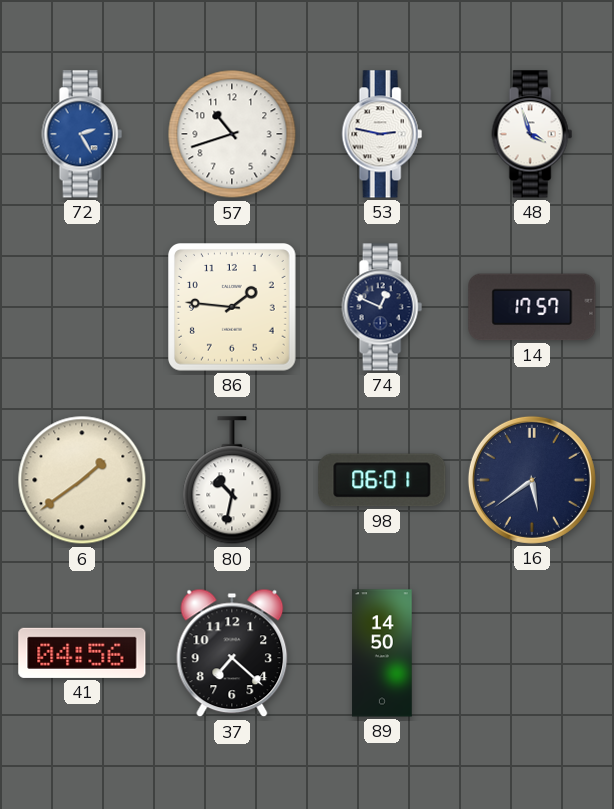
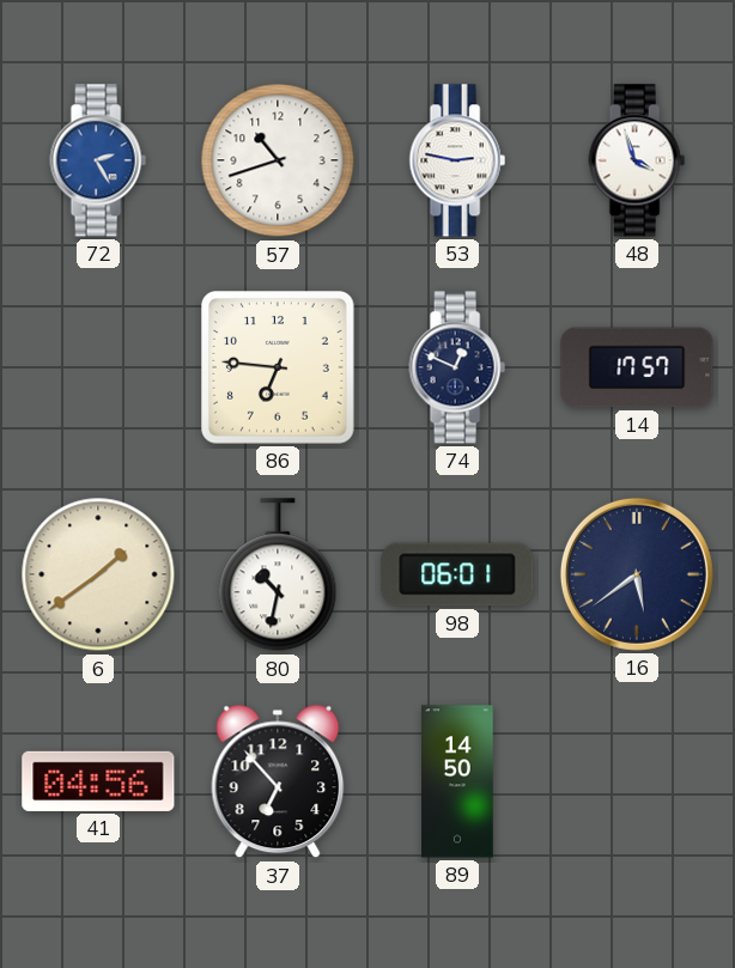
86: 1:46 -> 6:46
37: 7:22 -> 6:53
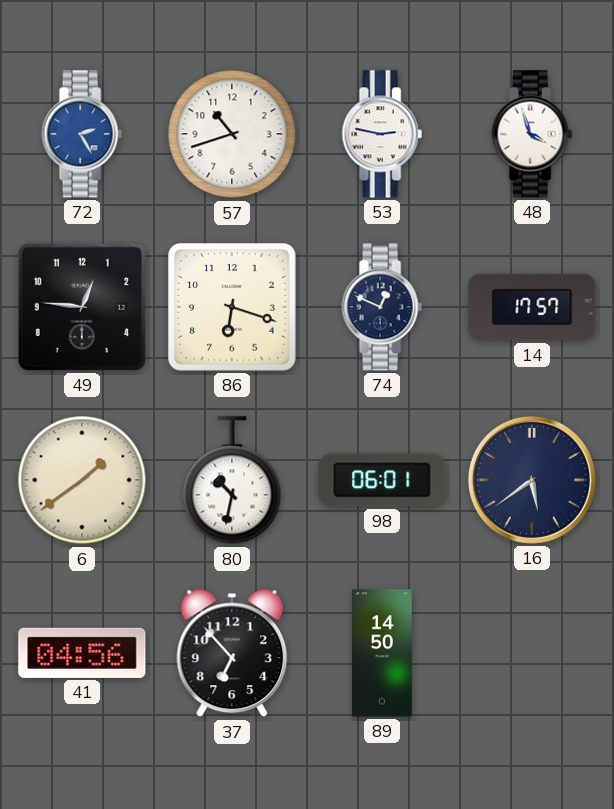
49: none -> 12:46
86: 6:46 -> 6:18
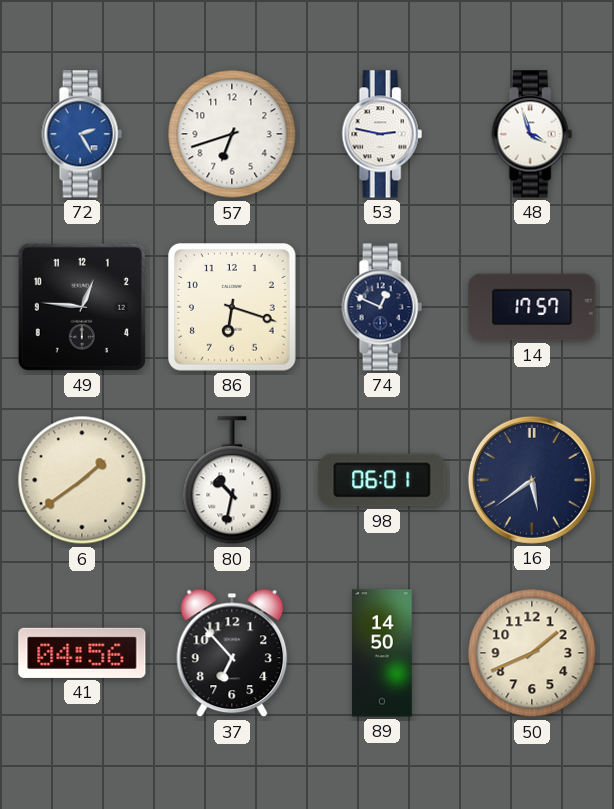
57: 10:42 -> 6:42
50: none -> 1:41
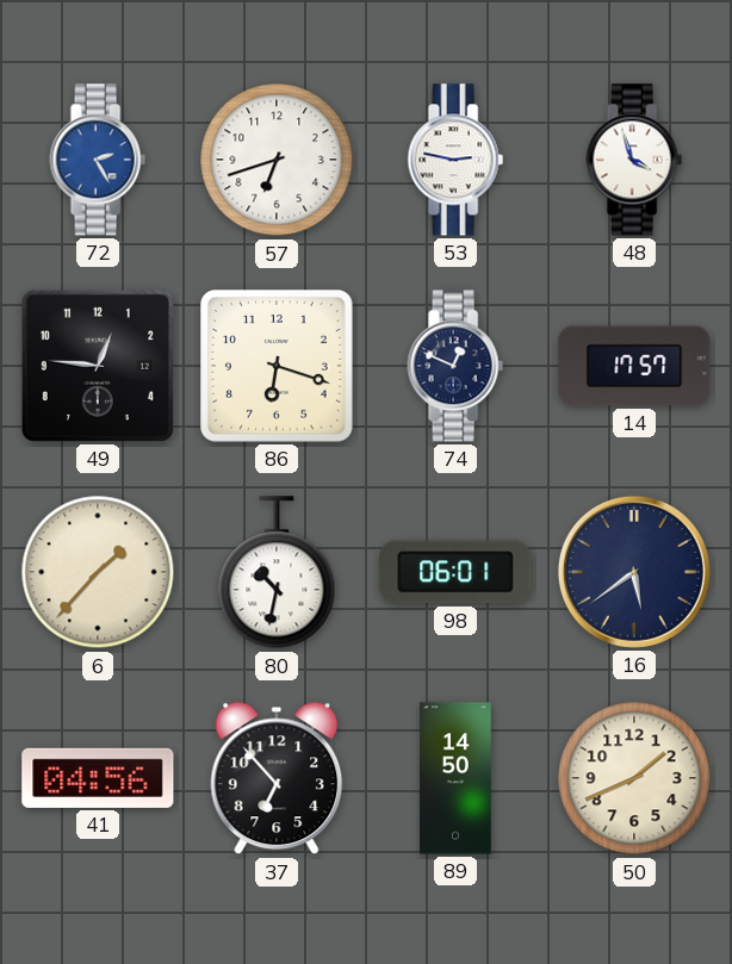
6: 1:39 -> 1:37
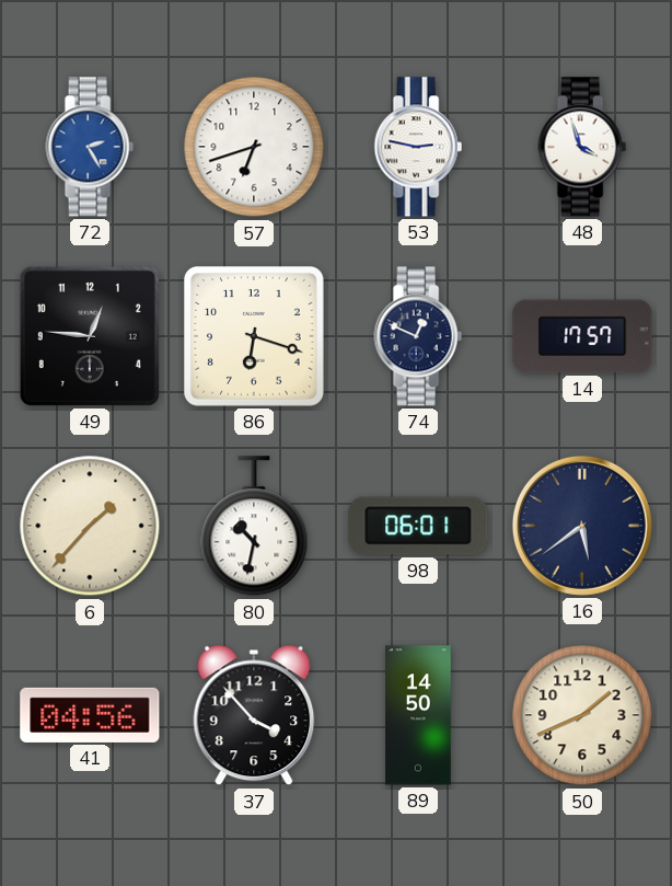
37: 6:53 -> 3:53
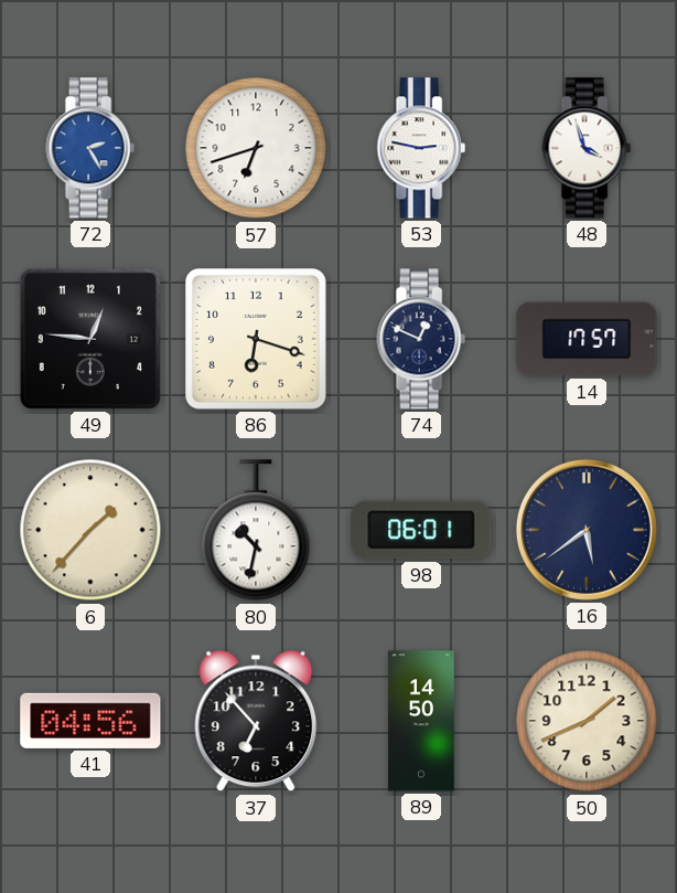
37: 3:53 -> 6:53
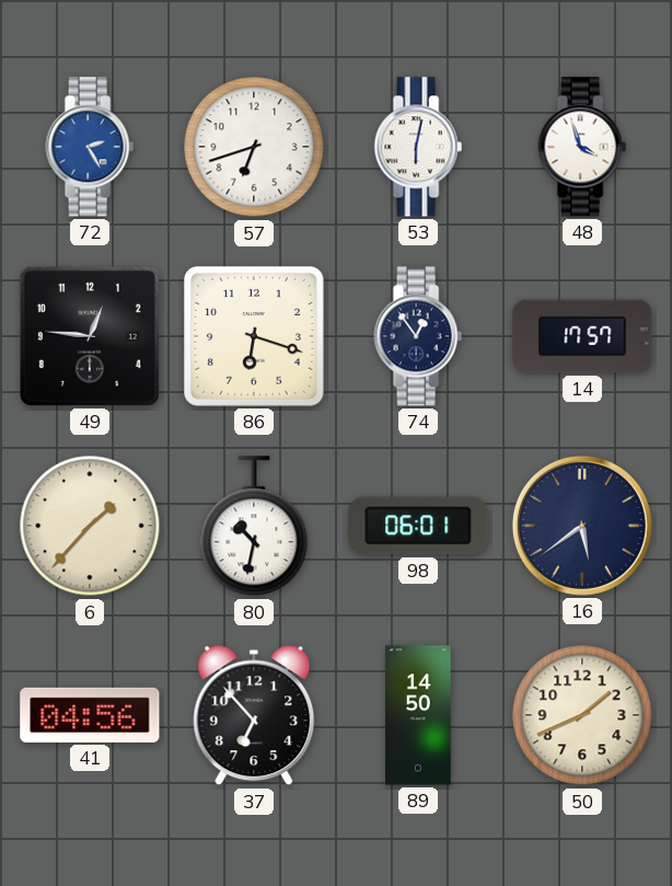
53: 2:47 -> 6:02
74: 12:49 -> 12:54
